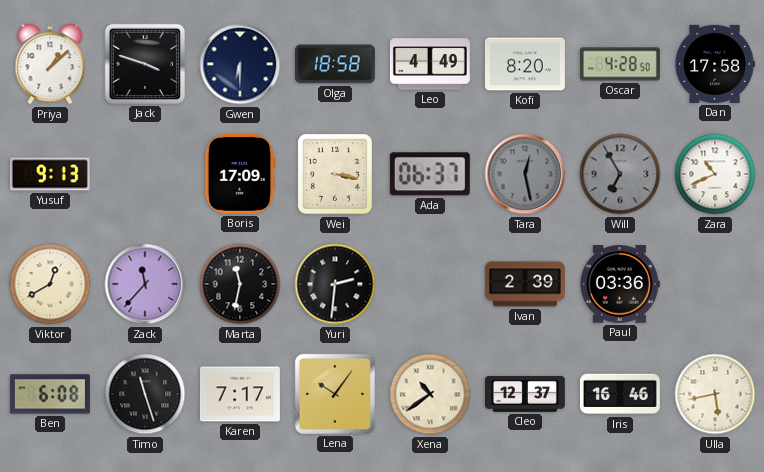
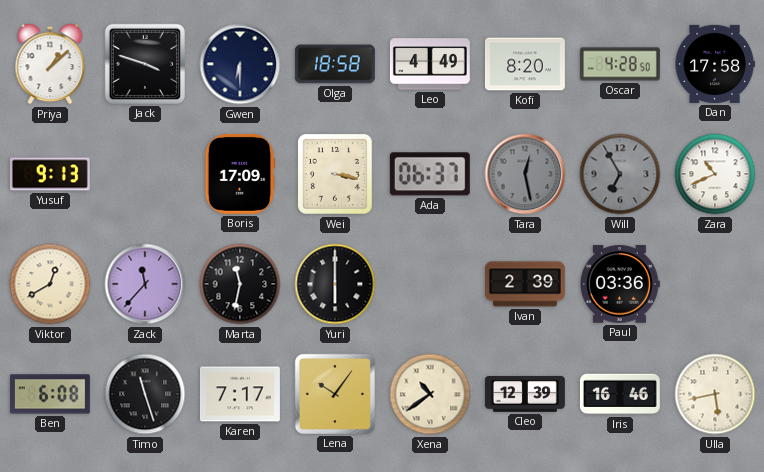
Yuri: 2:31 -> 6:00
Cleo: 12:37 -> 12:39
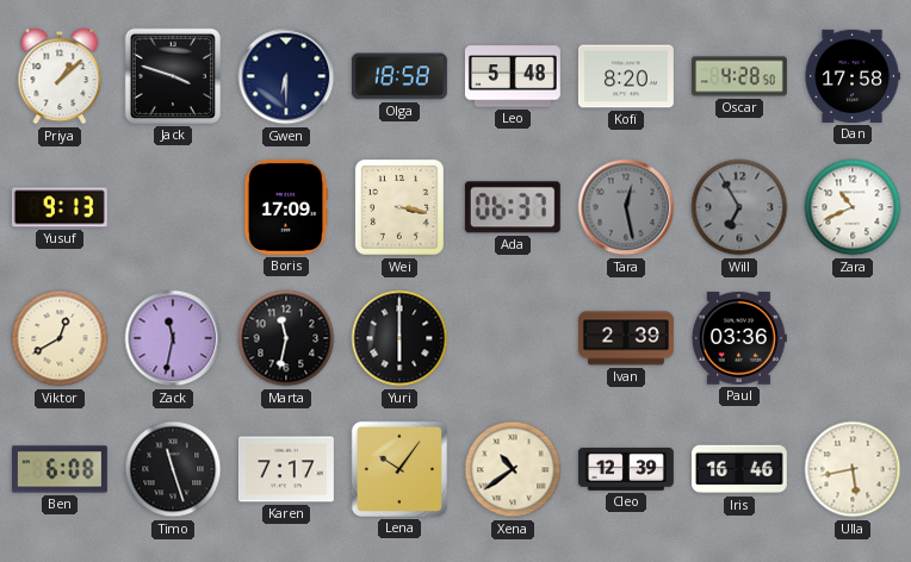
Leo: 4:49 -> 5:48
Zack: 11:37 -> 11:32
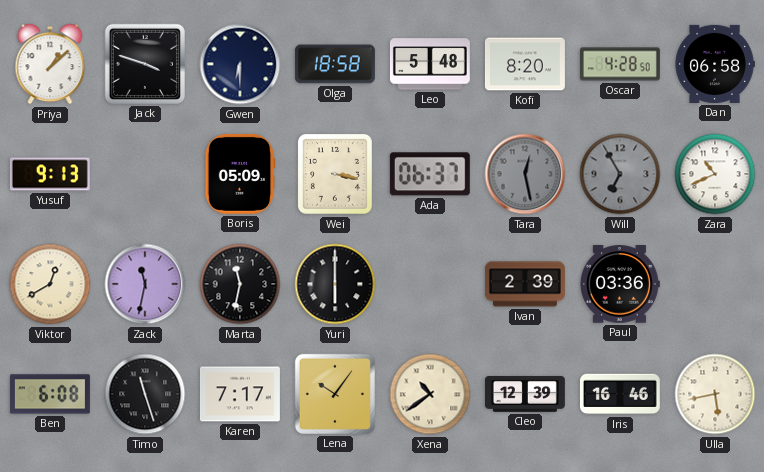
Dan: 17:58 -> 06:58
Boris: 17:09 -> 05:09
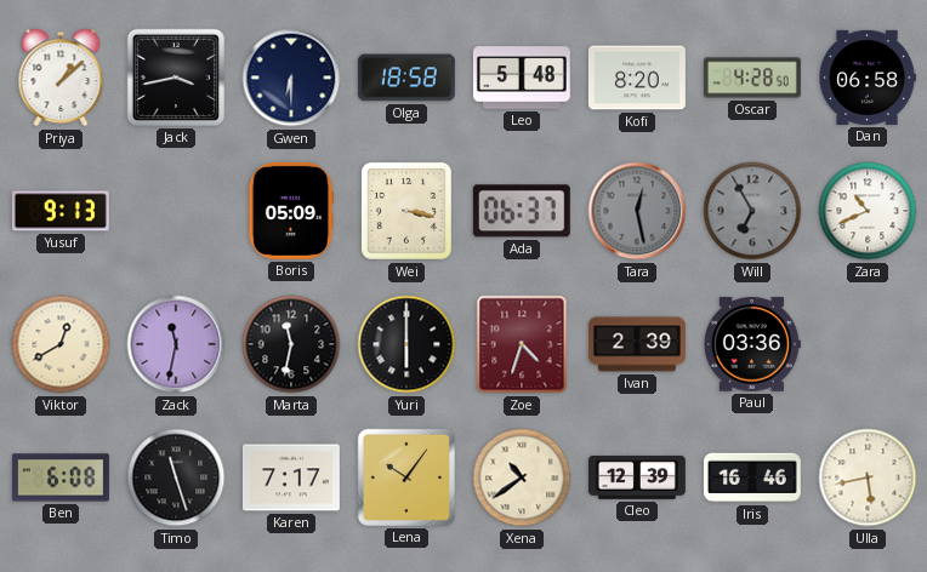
Jack: 3:48 -> 3:43
Zoe: none -> 4:33
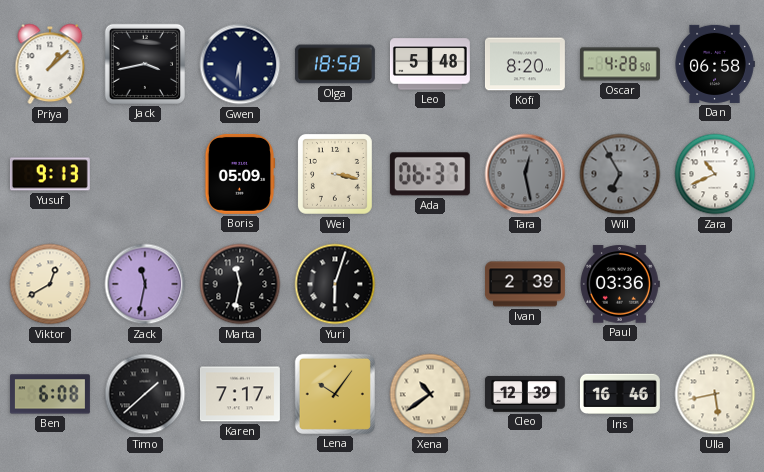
Yuri: 6:00 -> 6:03
Zoe: 4:33 -> none
Timo: 11:27 -> 1:38
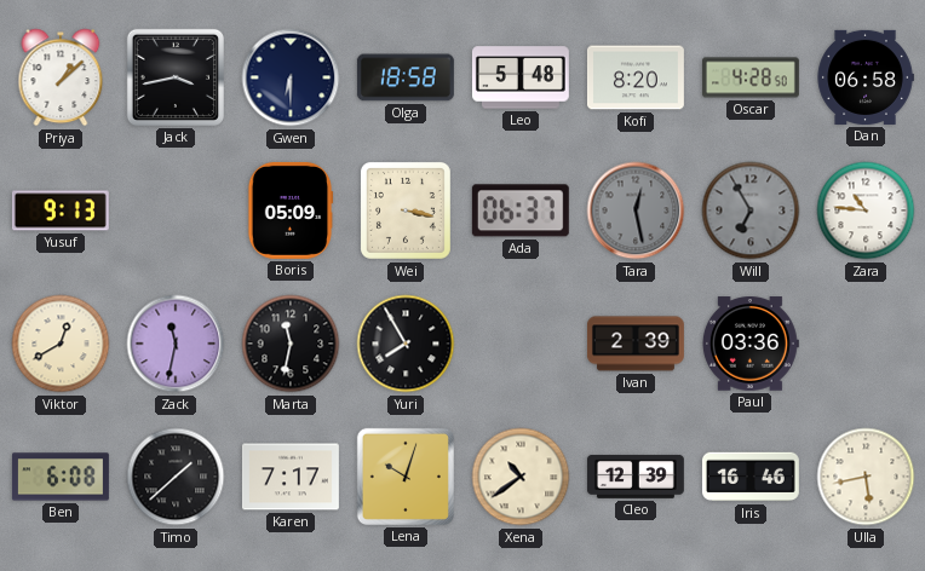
Zara: 10:41 -> 10:46
Yuri: 6:03 -> 7:55
Lena: 10:06 -> 10:03
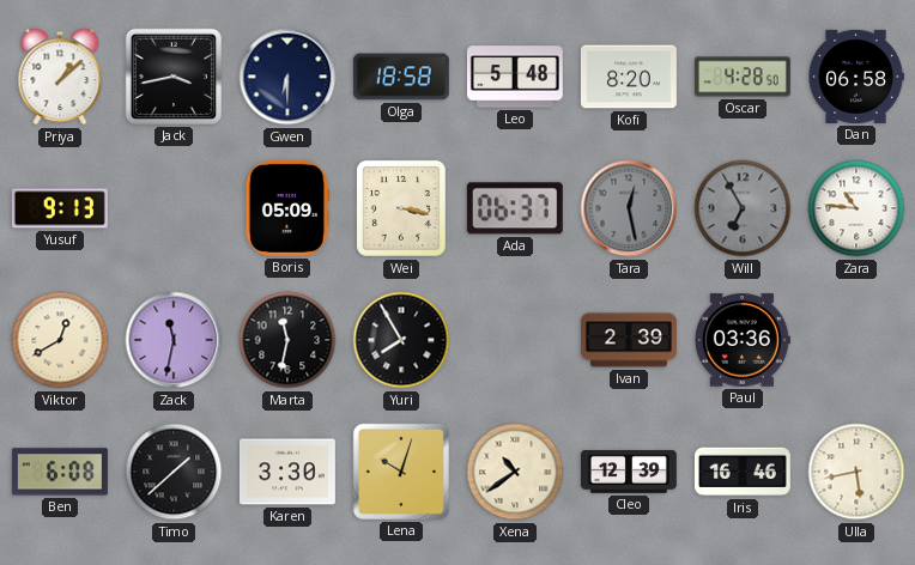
Karen: 7:17 -> 3:30
